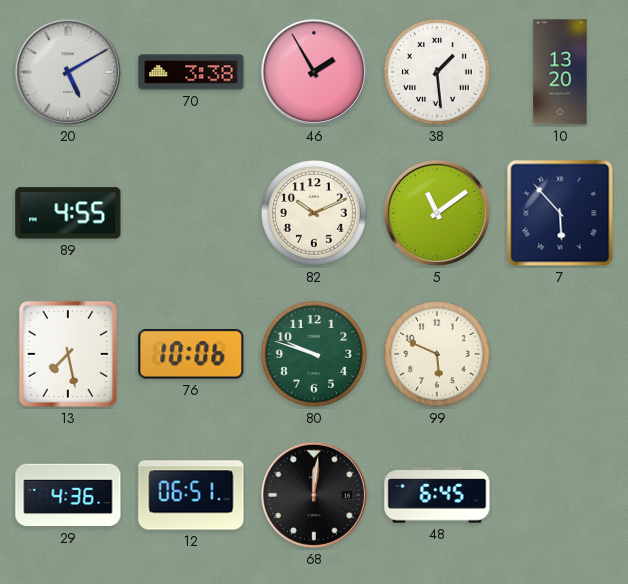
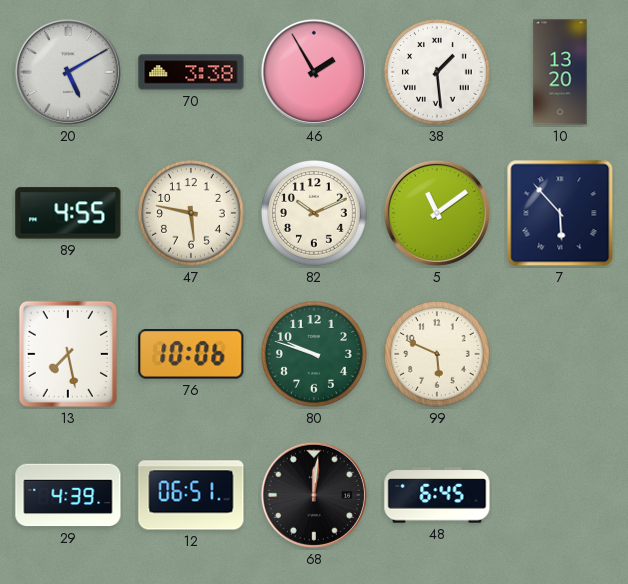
47: none -> 5:47
29: 4:36 -> 4:39
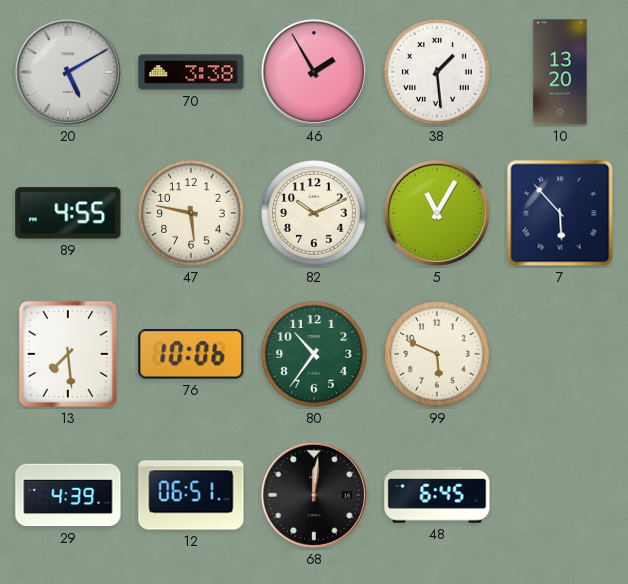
5: 11:09 -> 11:05
13: 7:28 -> 7:29
80: 9:48 -> 10:36
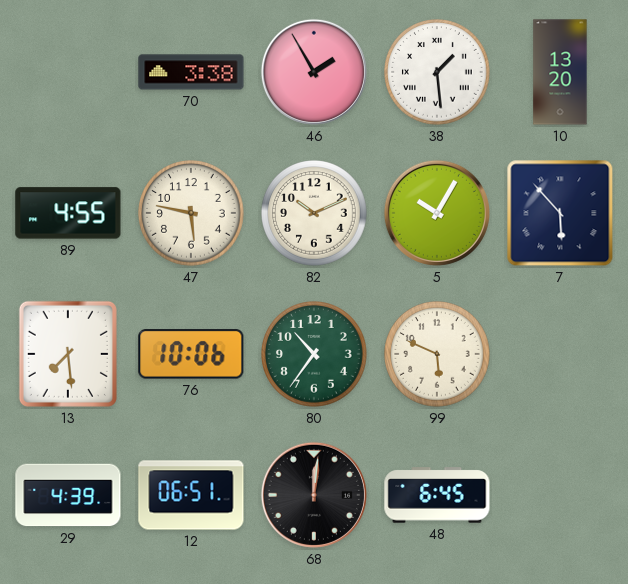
20: 5:10 -> none
5: 11:05 -> 10:05
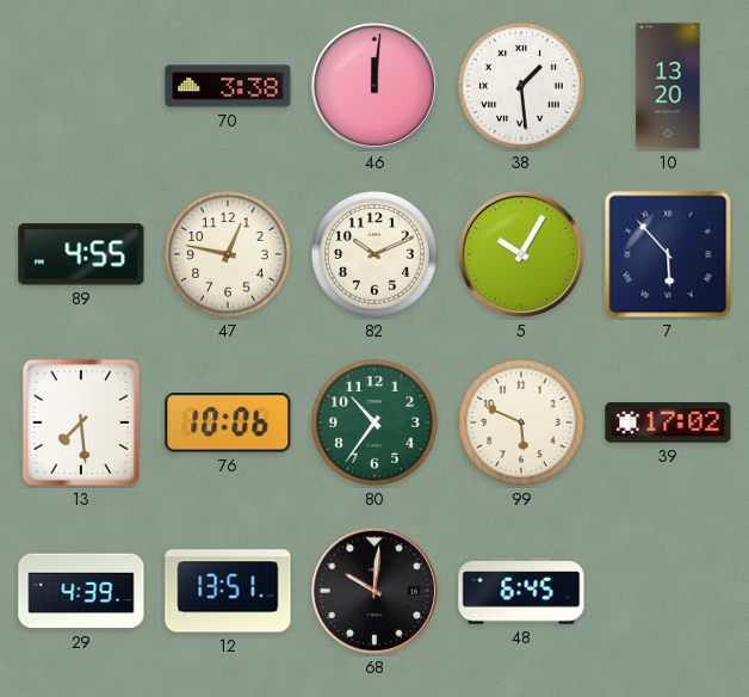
46: 1:55 -> 12:01
47: 5:47 -> 12:47
39: none -> 17:02
12: 06:51 -> 13:51
68: 12:01 -> 10:01
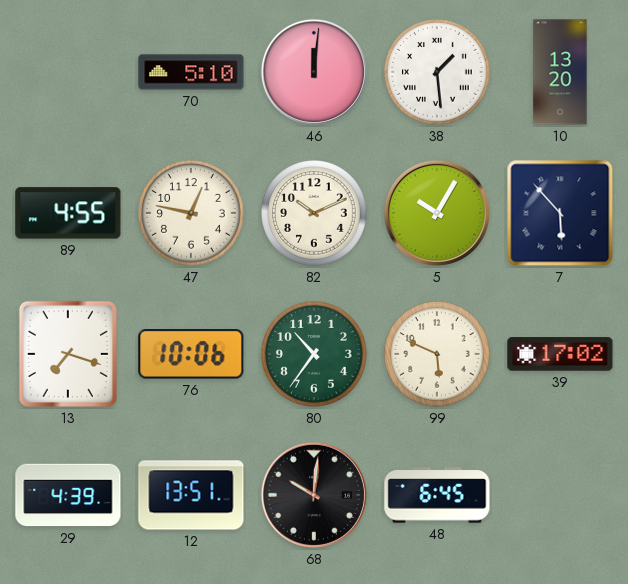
70: 3:38 -> 5:10
13: 7:29 -> 7:18
